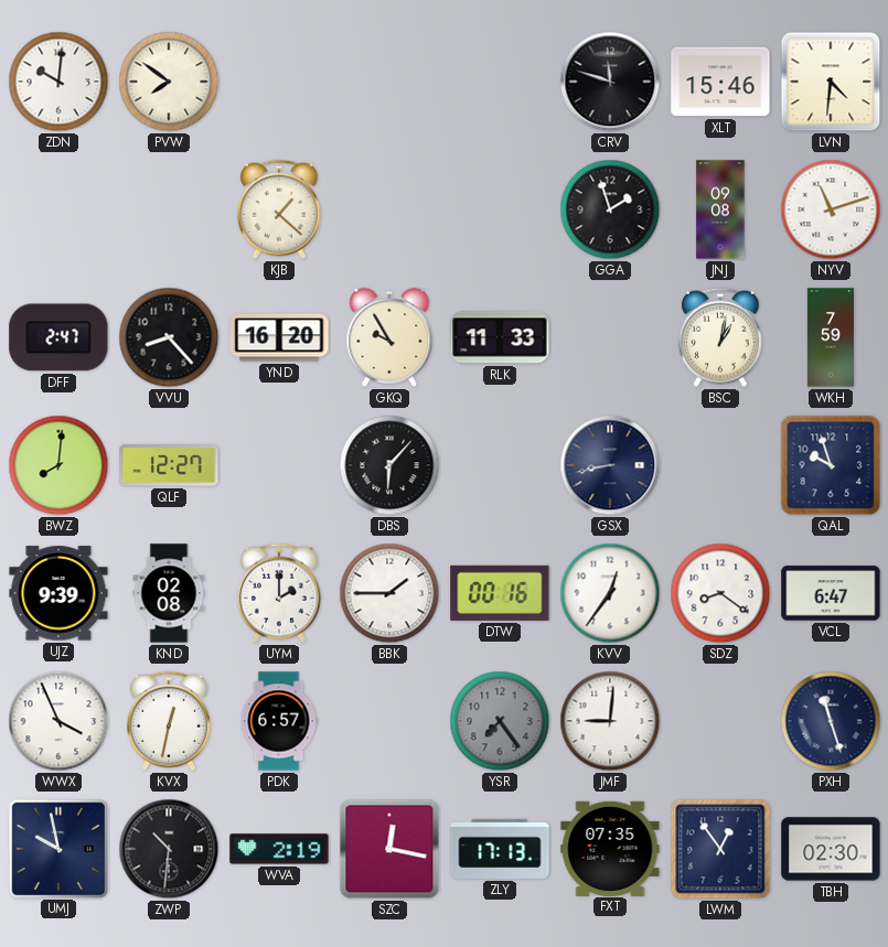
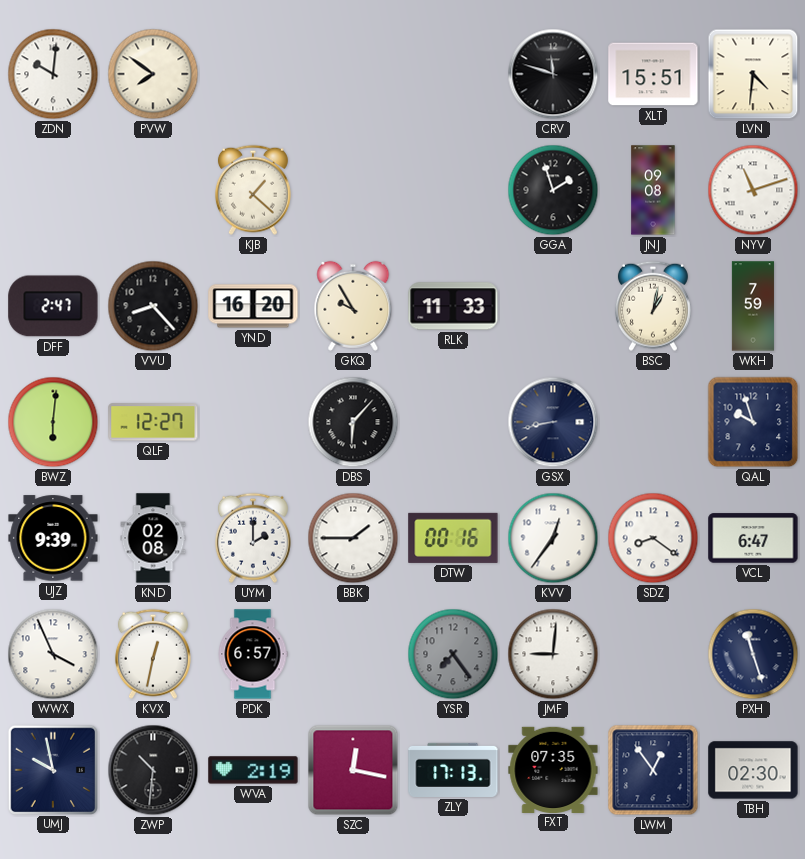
XLT: 15:46 -> 15:51
BWZ: 8:01 -> 6:01
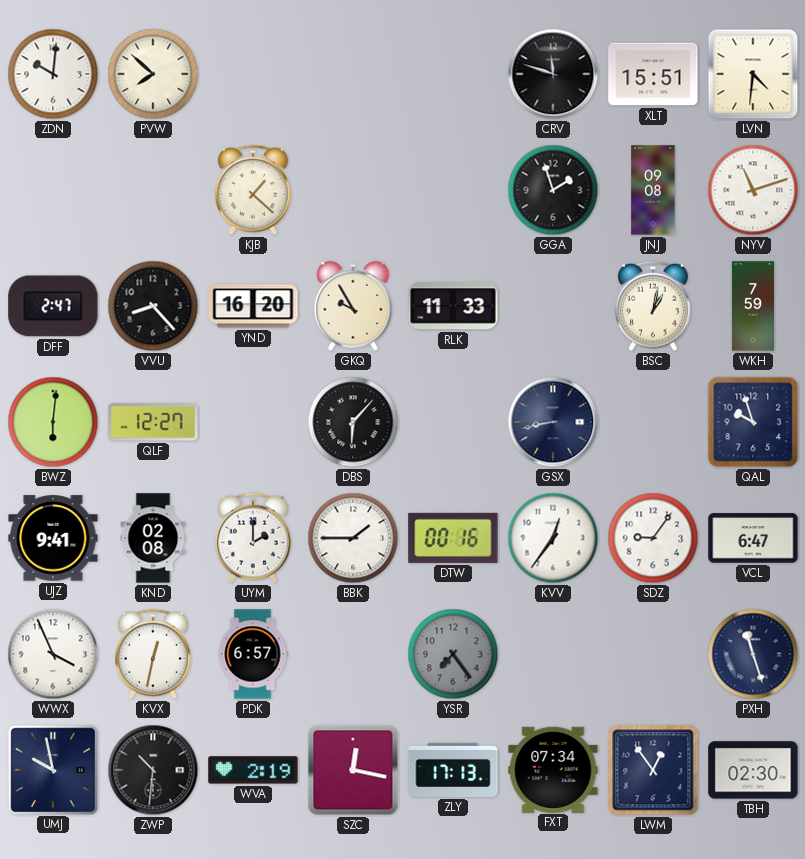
PVW: 7:51 -> 7:52
UJZ: 9:39 -> 9:41
SDZ: 8:21 -> 9:06
JMF: 9:01 -> none
FXT: 07:35 -> 07:34
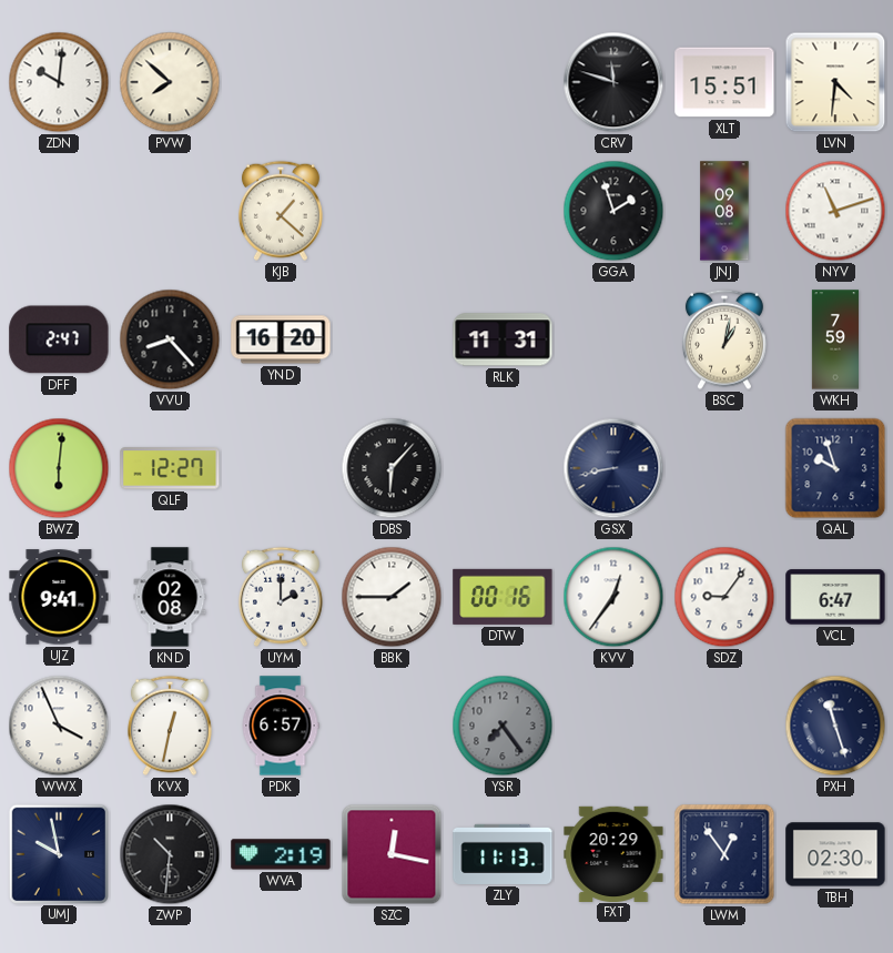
GKQ: 9:55 -> none
RLK: 11:33 -> 11:31
ZLY: 17:13 -> 11:13
FXT: 07:34 -> 20:29
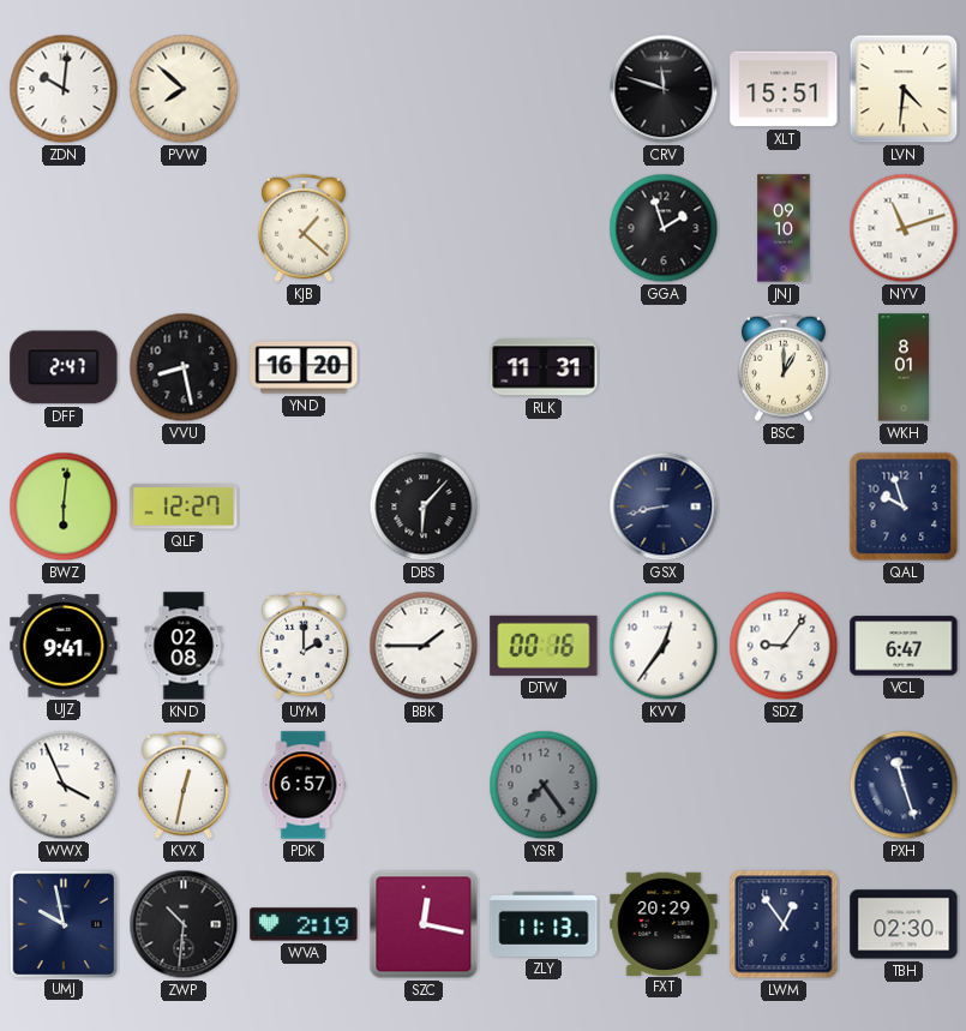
JNJ: 09:08 -> 09:10
VVU: 8:23 -> 8:28
BSC: 1:02 -> 1:00
WKH: 7:59 -> 8:01
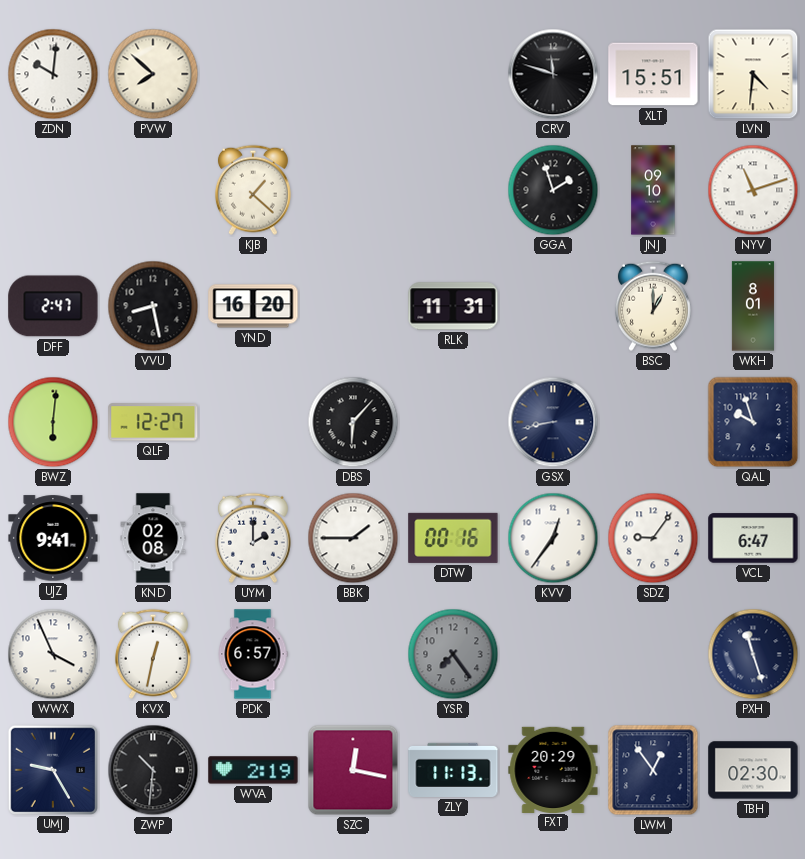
UMJ: 9:58 -> 9:25
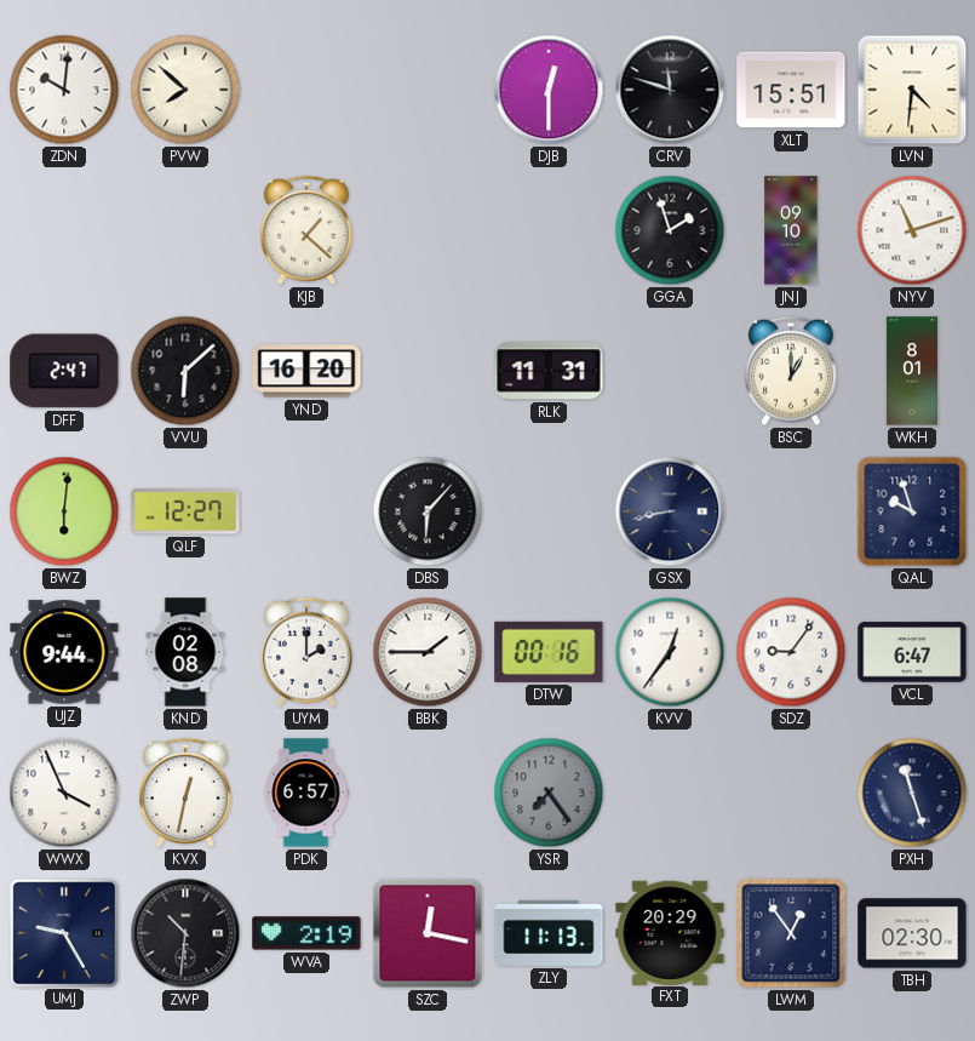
DJB: none -> 12:30
VVU: 8:28 -> 6:08
UJZ: 9:41 -> 9:44
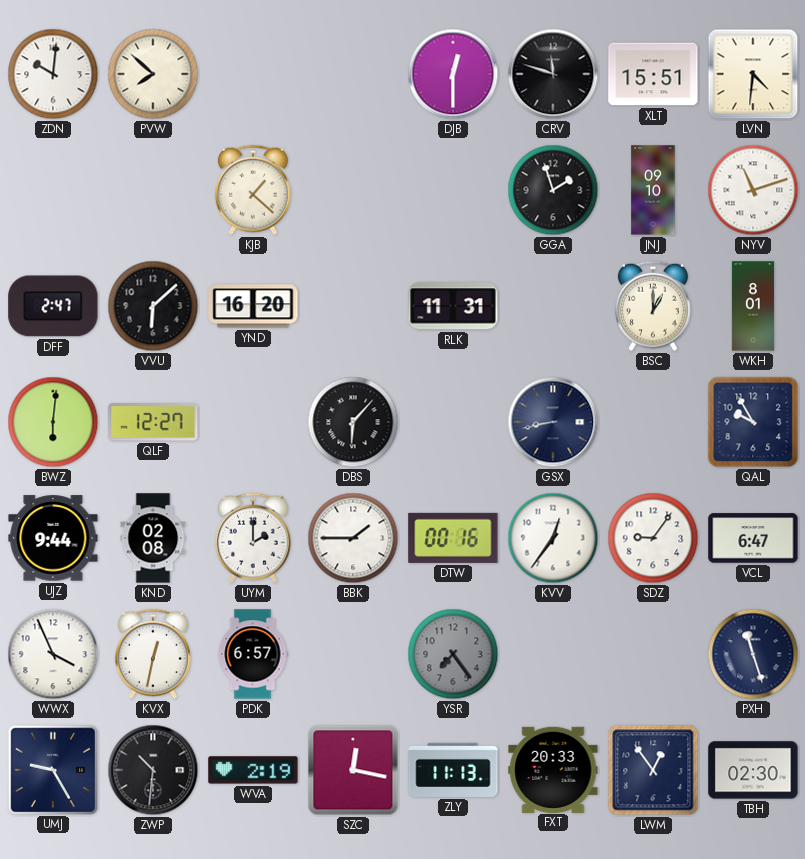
QAL: 9:57 -> 9:55
FXT: 20:29 -> 20:33
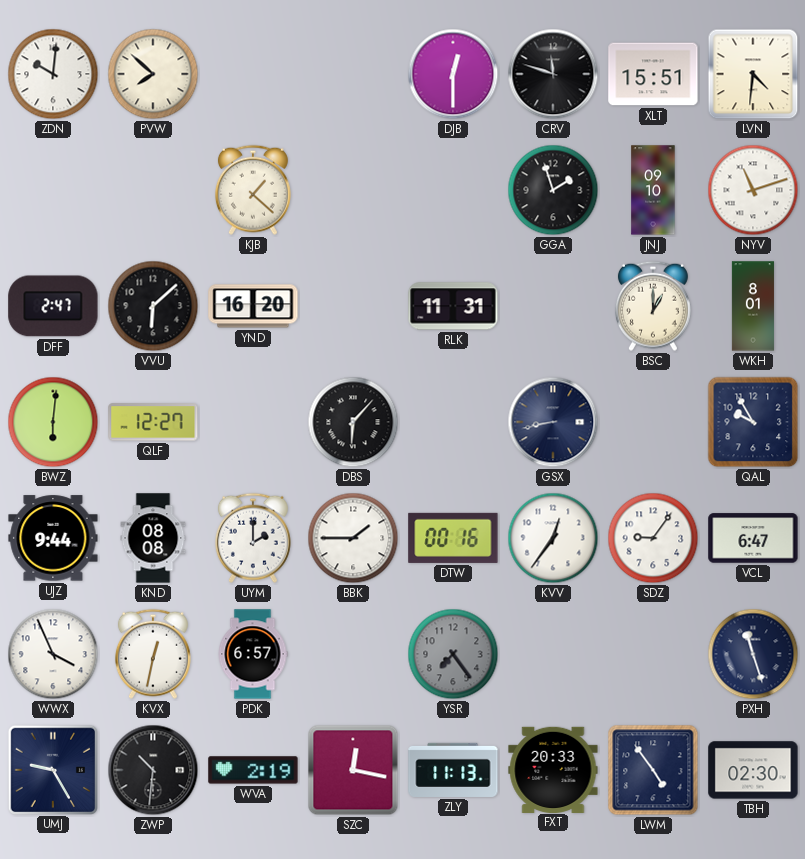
KND: 02:08 -> 08:08
LWM: 12:54 -> 4:54
